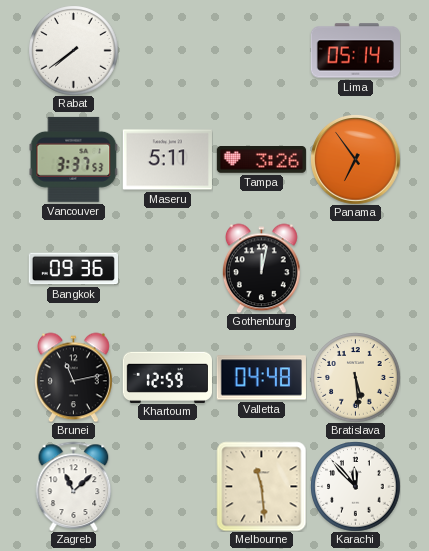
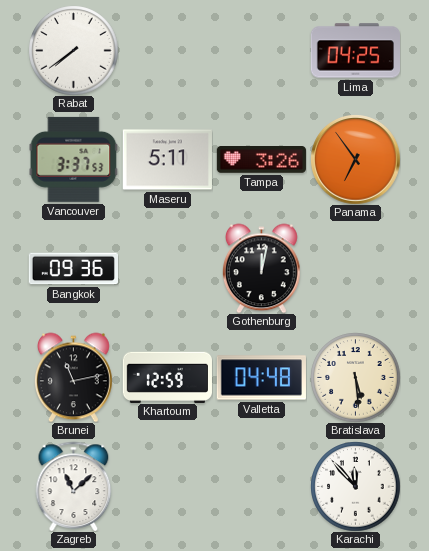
Lima: 05:14 -> 04:25
Melbourne: 11:29 -> none
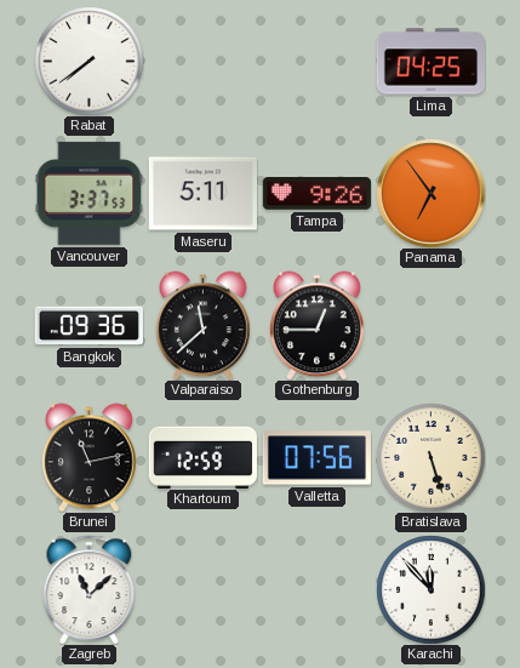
Tampa: 3:26 -> 9:26
Valparaiso: none -> 11:38
Gothenburg: 12:02 -> 12:45
Valletta: 04:48 -> 07:56
Bratislava: 5:29 -> 5:27
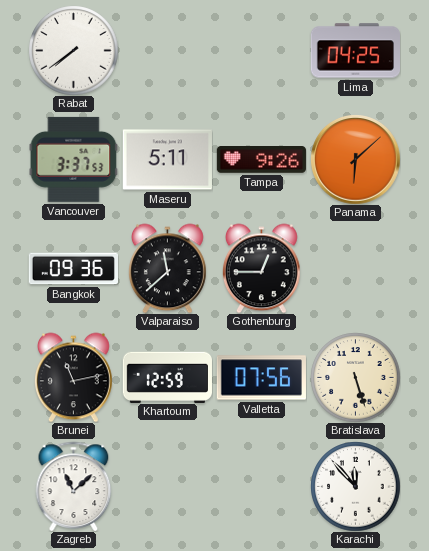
Panama: 6:54 -> 6:08
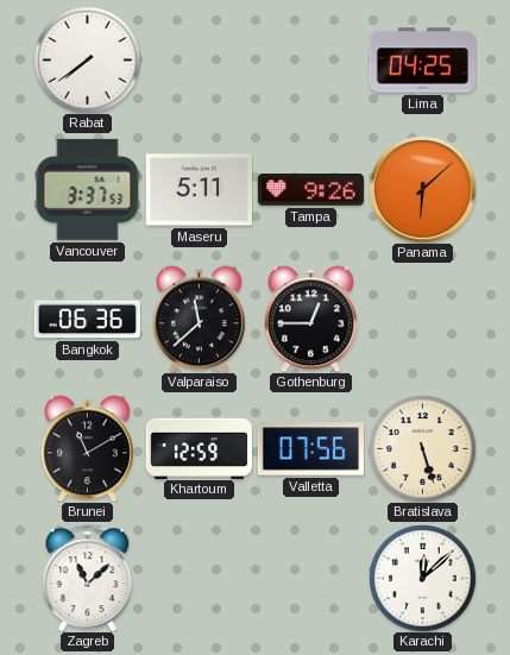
Bangkok: 09:36 -> 06:36
Brunei: 11:13 -> 11:10
Karachi: 11:53 -> 12:08
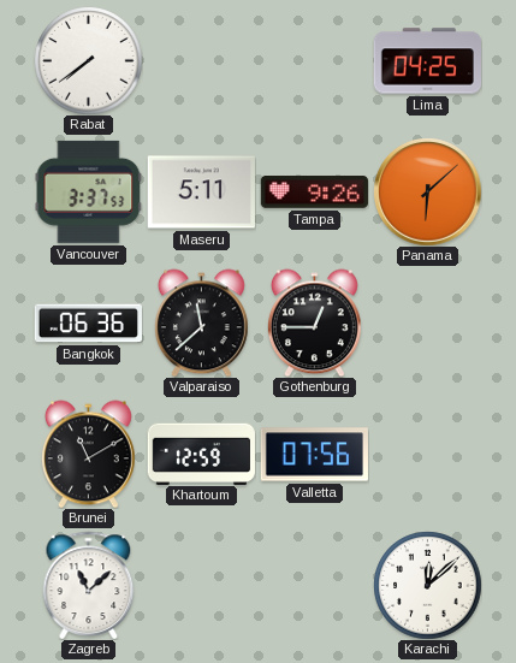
Bratislava: 5:27 -> none
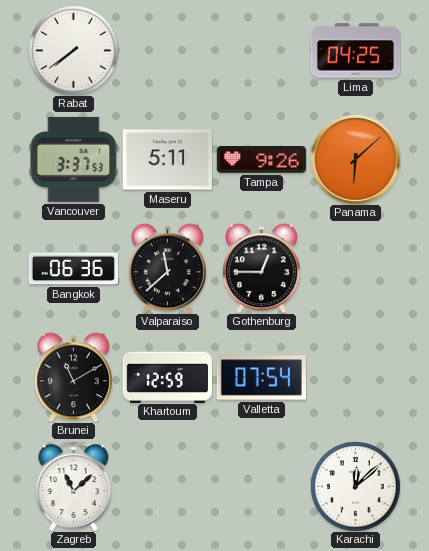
Valletta: 07:56 -> 07:54
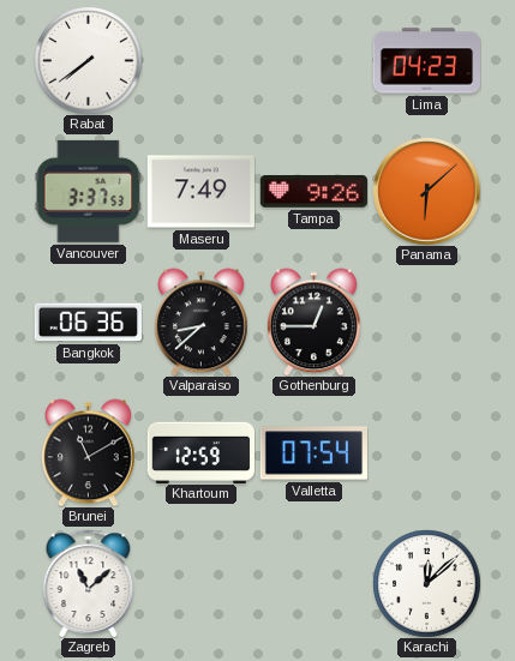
Lima: 04:25 -> 04:23
Maseru: 5:11 -> 7:49
Valparaiso: 11:38 -> 8:38
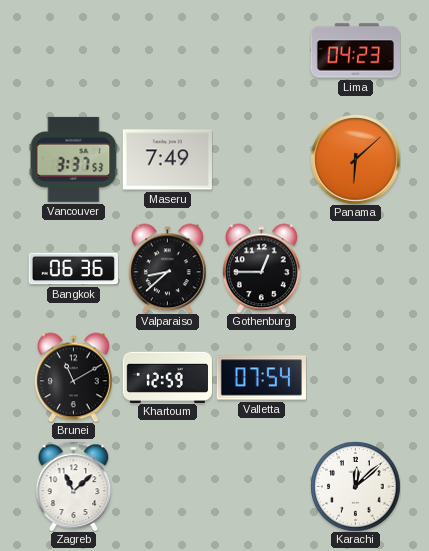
Rabat: 7:39 -> none
Tampa: 9:26 -> none
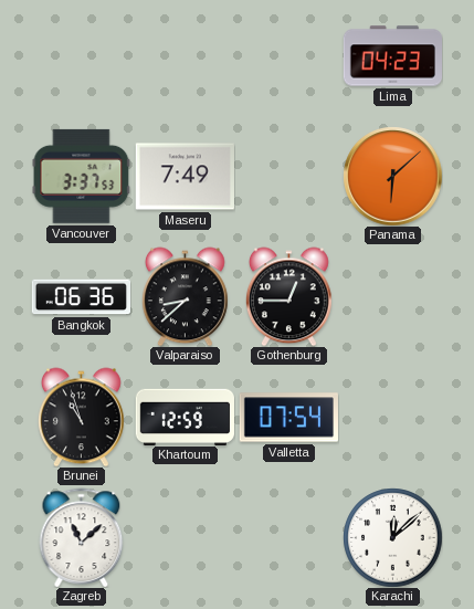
Brunei: 11:10 -> 10:57
